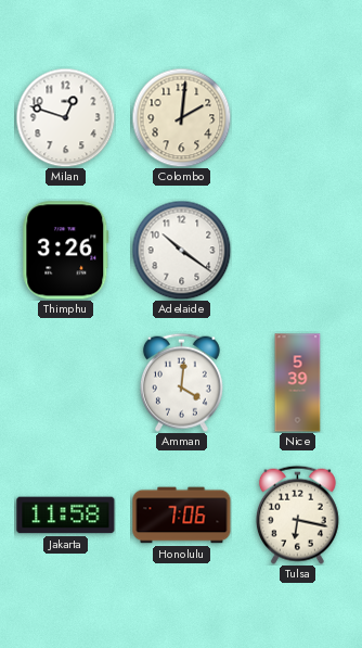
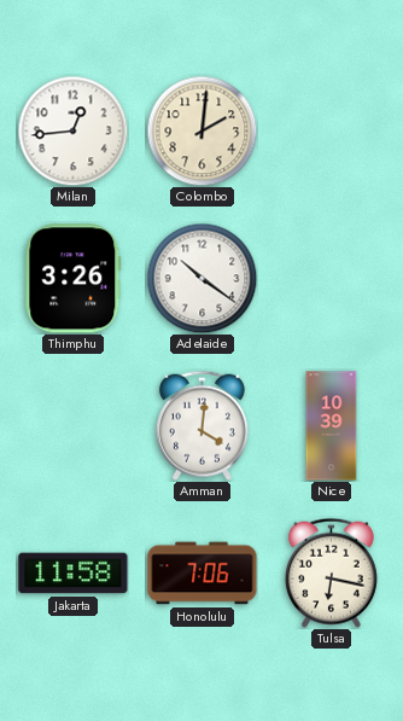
Milan: 12:48 -> 12:44
Nice: 5:39 -> 10:39
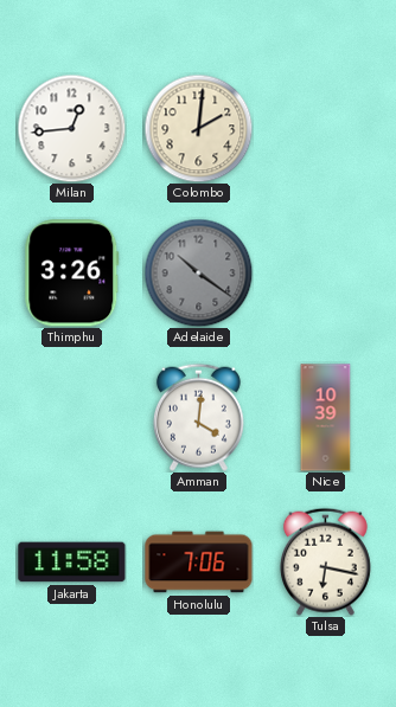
Adelaide dial: white -> grey
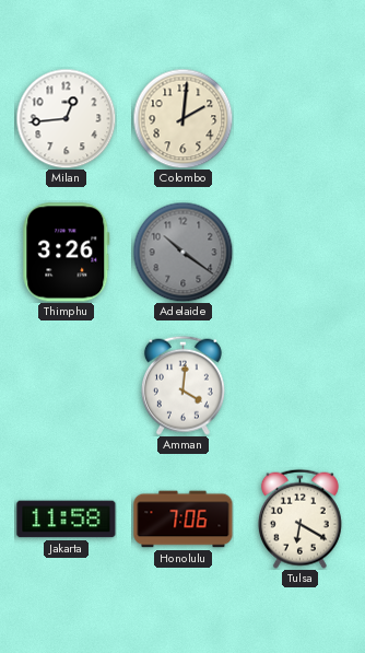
Nice: 10:39 -> none
Tulsa: 6:17 -> 6:20
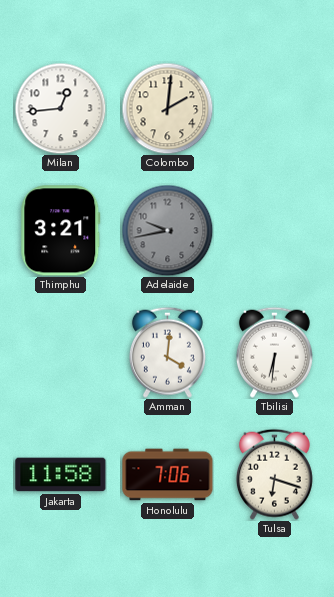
Thimphu: 3:26 -> 3:21
Adelaide: 10:21 -> 9:43
Tbilisi: none -> 6:31
Tulsa: 6:20 -> 6:18
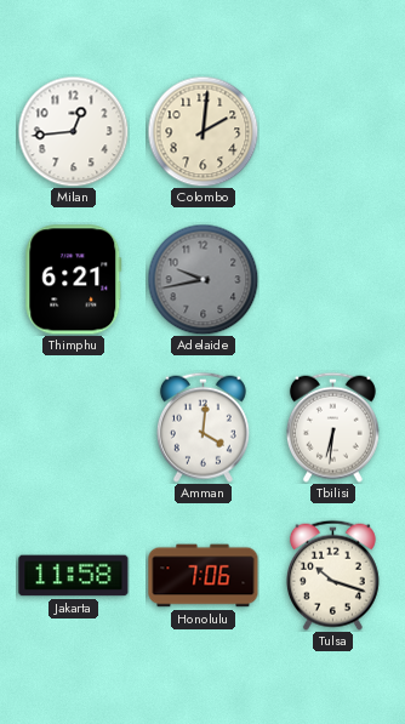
Thimphu: 3:21 -> 6:21
Tulsa: 6:18 -> 10:18
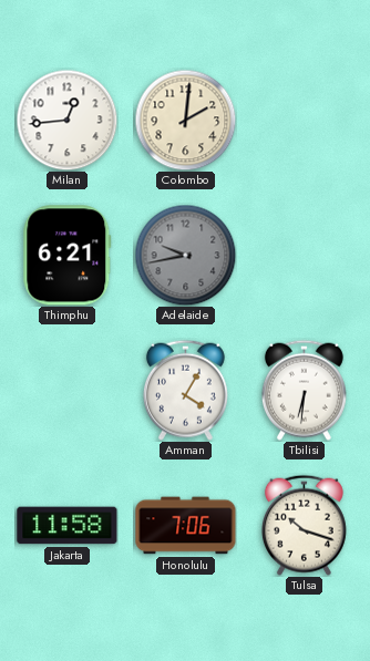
Amman: 4:01 -> 4:05
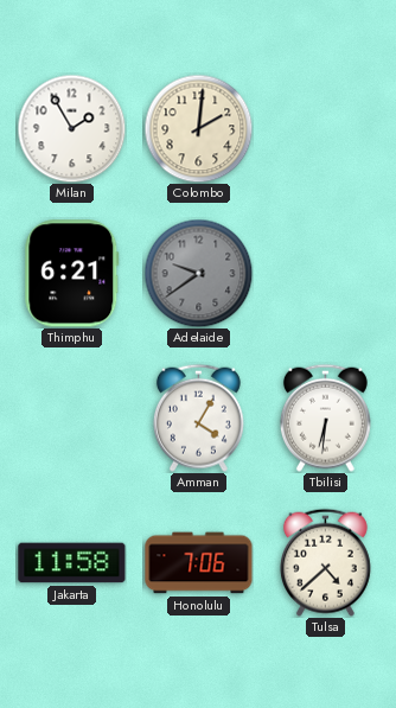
Milan: 12:44 -> 1:55
Adelaide: 9:43 -> 9:39
Tulsa: 10:18 -> 4:38
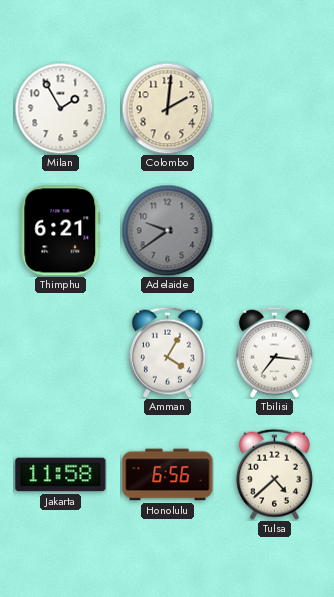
Tbilisi: 6:31 -> 7:16
Honolulu: 7:06 -> 6:56
